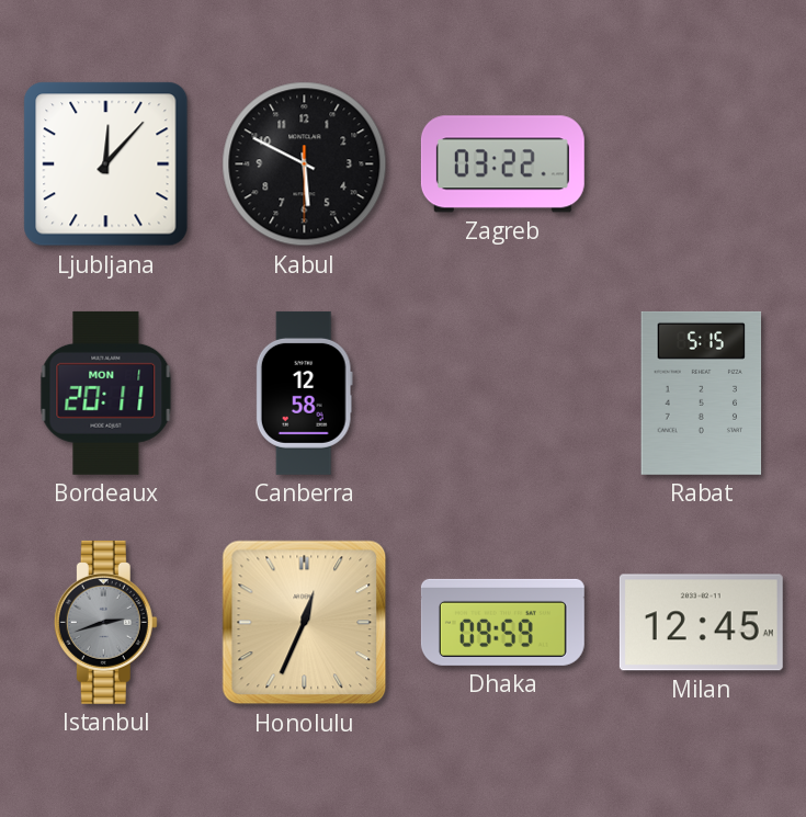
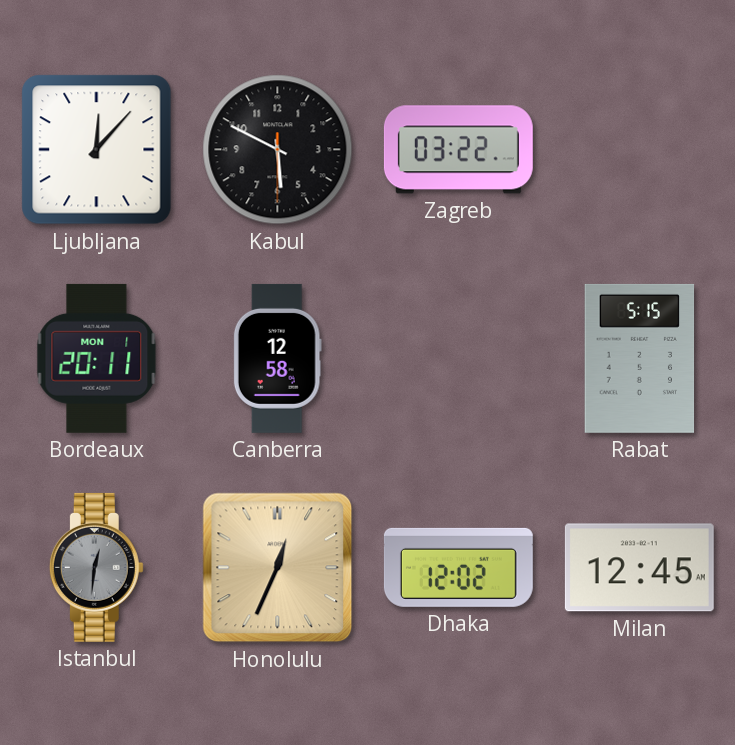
Istanbul: 2:42 -> 12:31
Dhaka: 09:59 -> 12:02
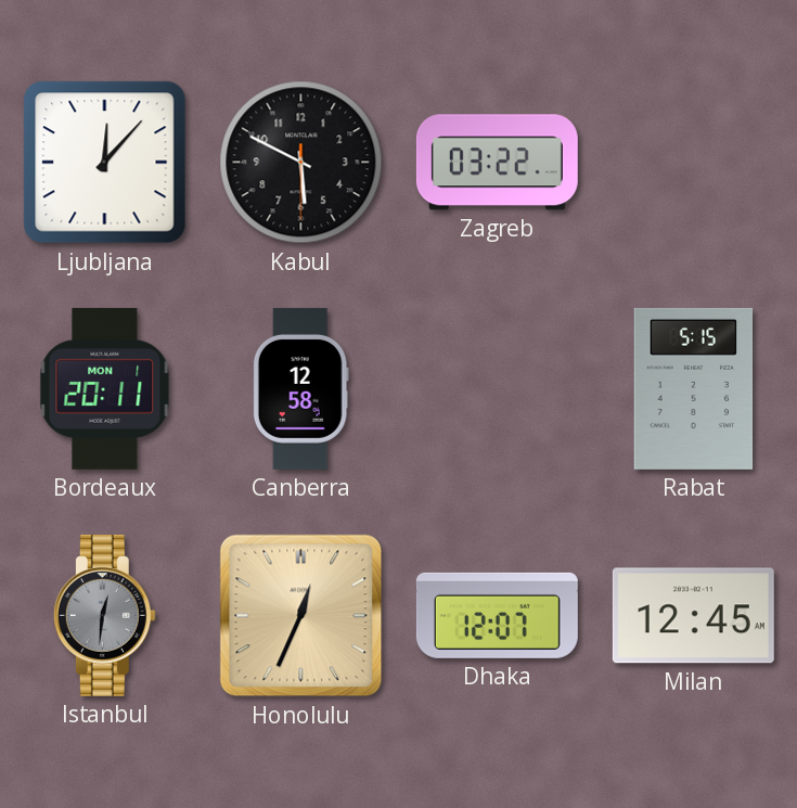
Dhaka: 12:02 -> 12:07
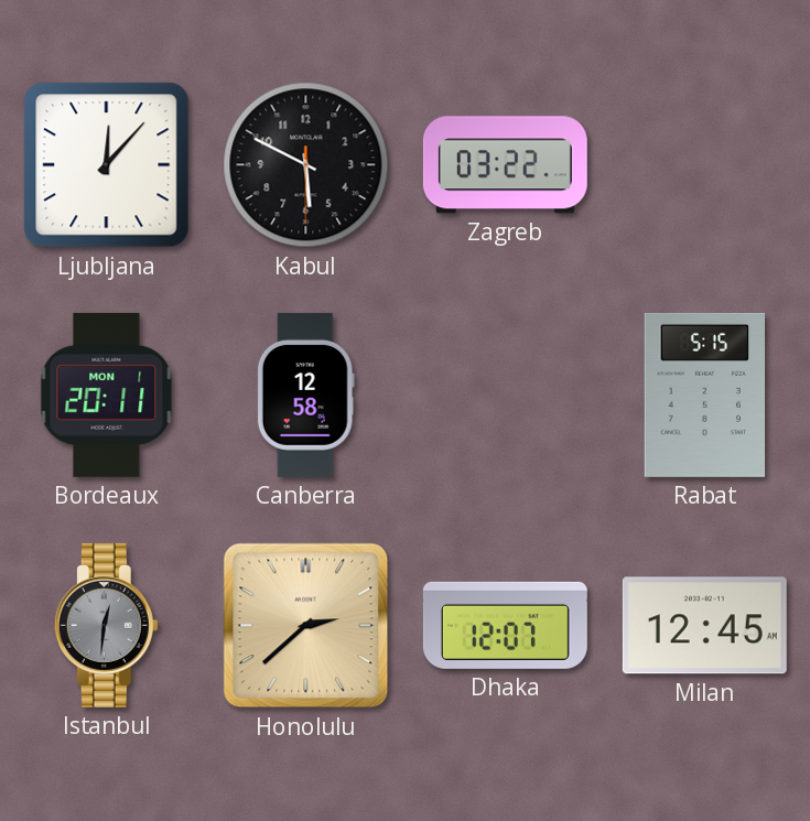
Honolulu: 12:34 -> 2:38
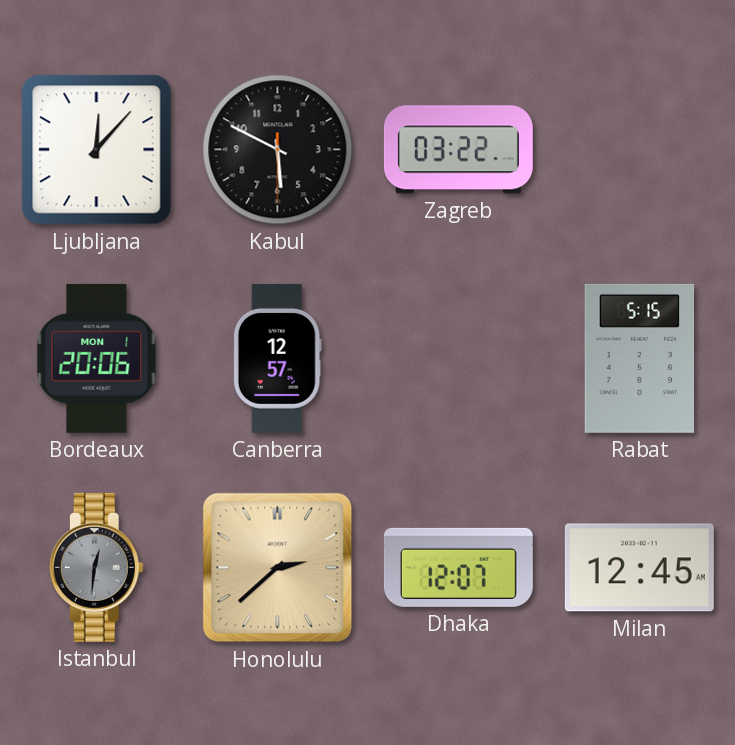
Bordeaux: 20:11 -> 20:06
Canberra: 12:58 -> 12:57
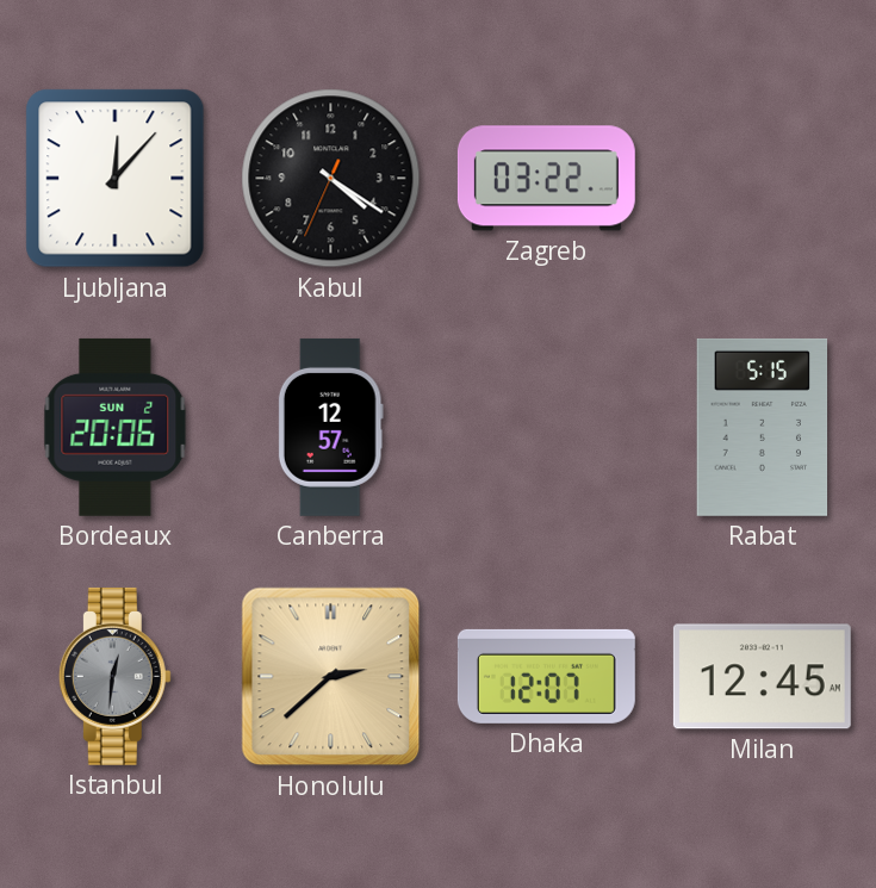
Kabul: 5:49 -> 4:20
Bordeaux date: MON 1 -> SUN 2
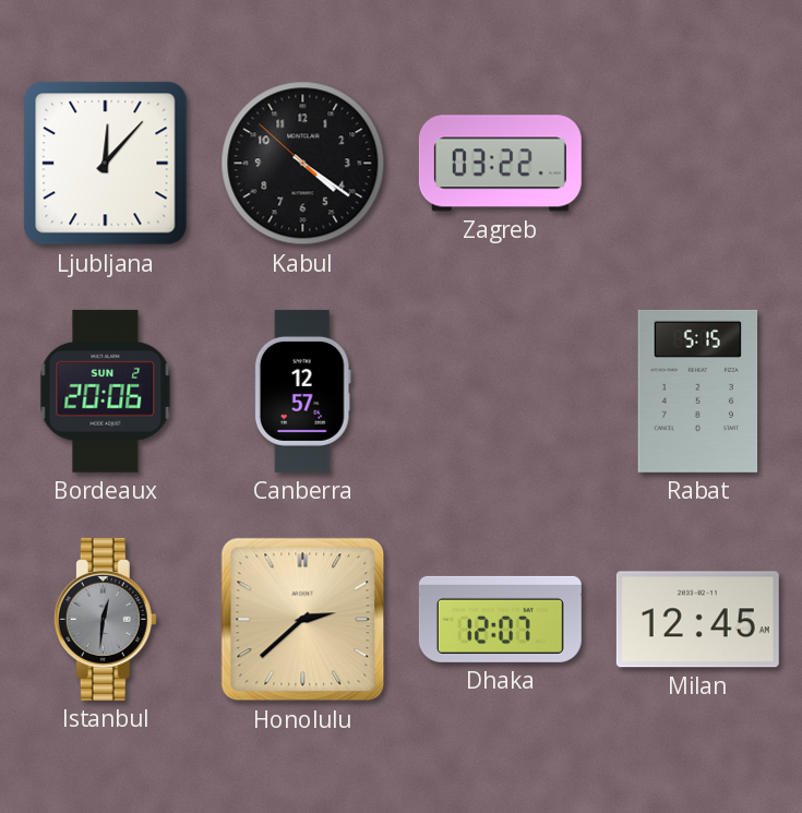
Kabul: 4:20:34 -> 4:20:52
